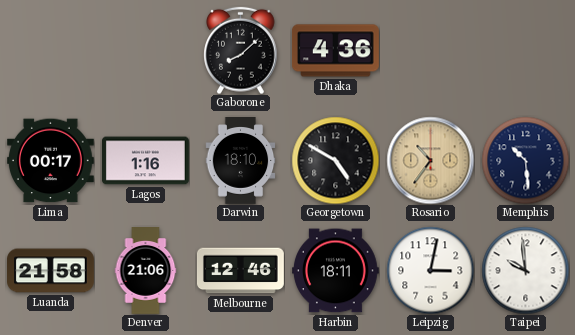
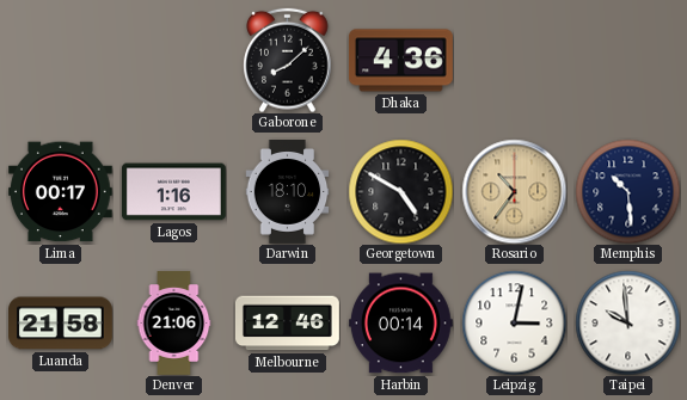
Harbin: 18:11 -> 00:14
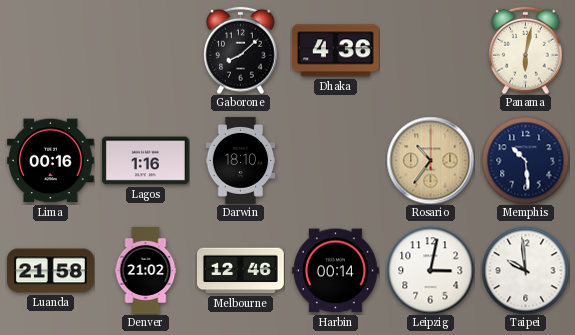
Panama: none -> 6:02
Lima: 00:17 -> 00:16
Georgetown: 4:50 -> none
Denver: 21:06 -> 21:02
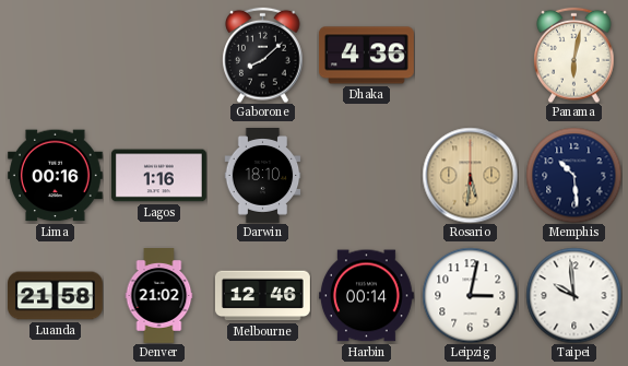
Rosario: 10:36 -> 5:31
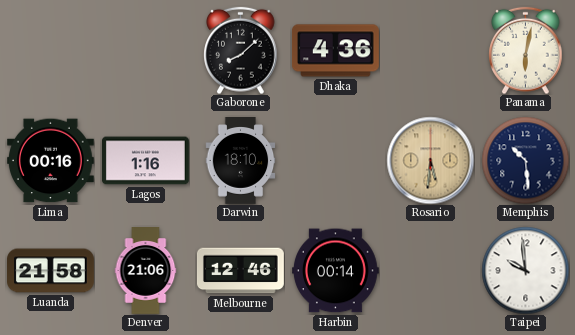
Denver: 21:02 -> 21:06
Leipzig: 3:02 -> none
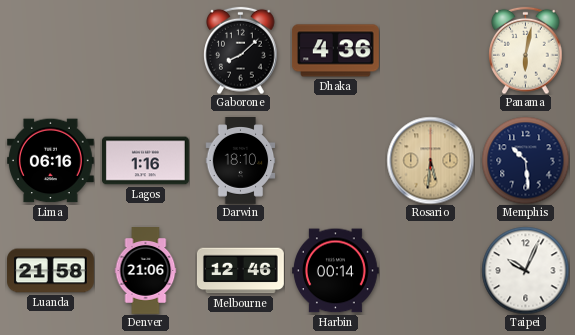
Lima: 00:16 -> 06:16
Taipei: 9:59 -> 10:04
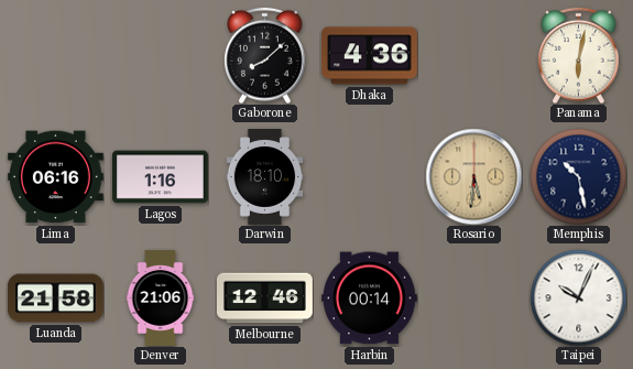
Memphis: 10:29 -> 10:28
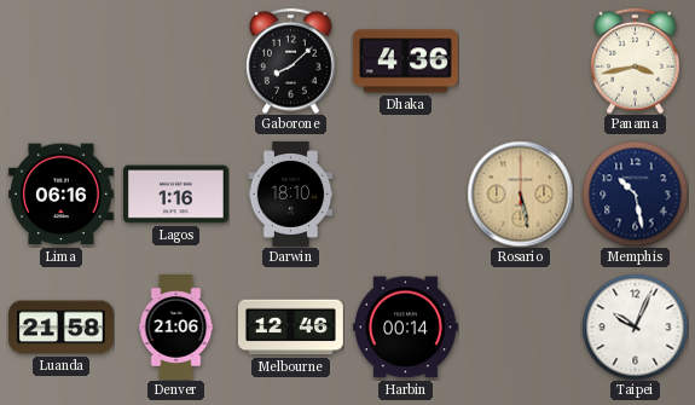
Panama: 6:02 -> 3:43
Rosario: 5:31 -> 5:28
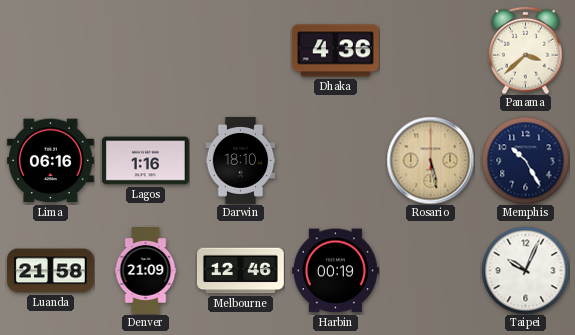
Gaborone: 8:08 -> none
Panama: 3:43 -> 3:38
Memphis: 10:28 -> 10:25
Denver: 21:06 -> 21:09
Harbin: 00:14 -> 00:19
